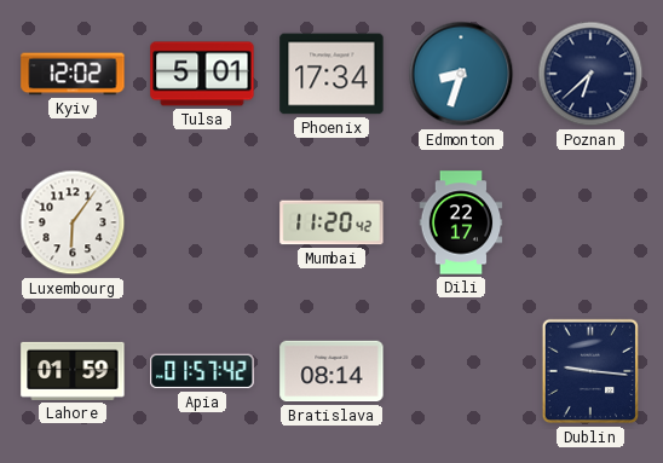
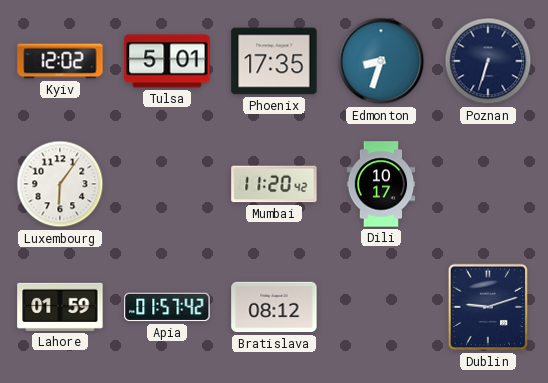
Phoenix: 17:34 -> 17:35
Poznan: 6:38 -> 6:33
Dili: 22:17 -> 10:17
Bratislava: 08:14 -> 08:12
Dublin: 9:16 -> 9:12
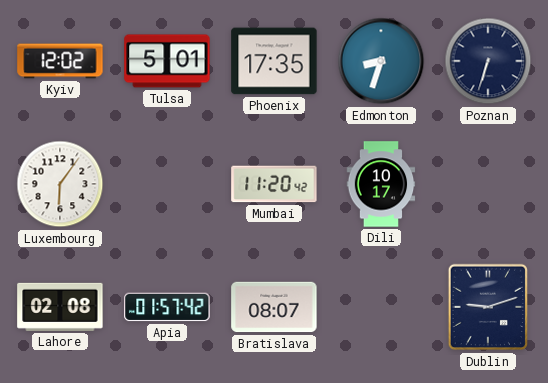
Lahore: 01:59 -> 02:08
Bratislava: 08:12 -> 08:07
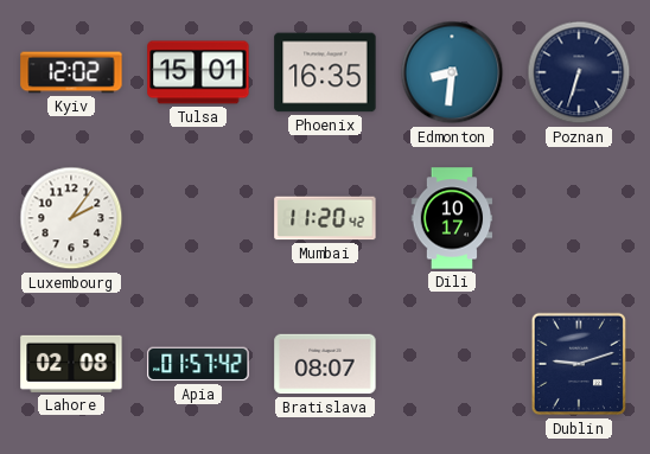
Tulsa: 5:01 -> 15:01
Phoenix: 17:35 -> 16:35
Edmonton: 8:33 -> 8:31
Luxembourg: 6:06 -> 2:06
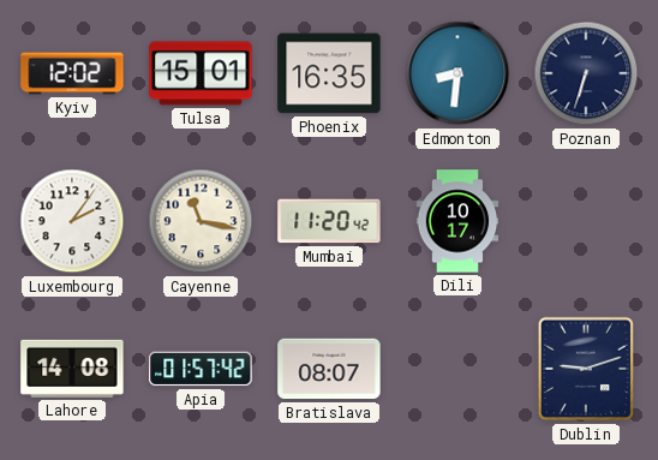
Cayenne: none -> 11:17
Lahore: 02:08 -> 14:08
